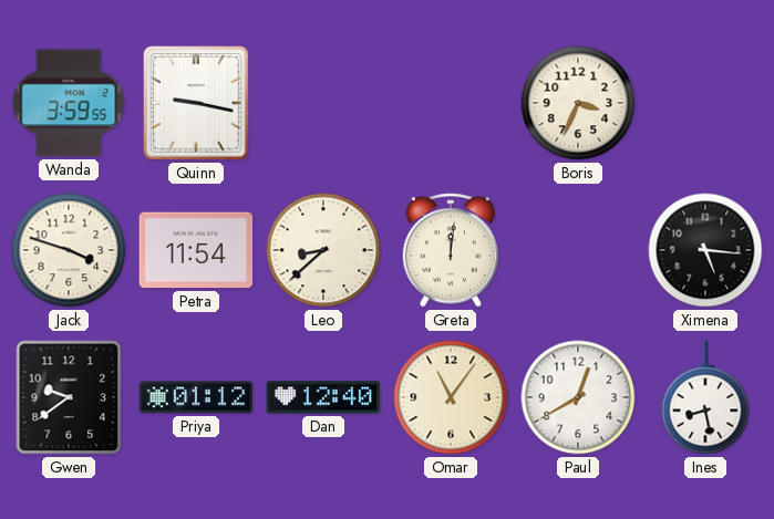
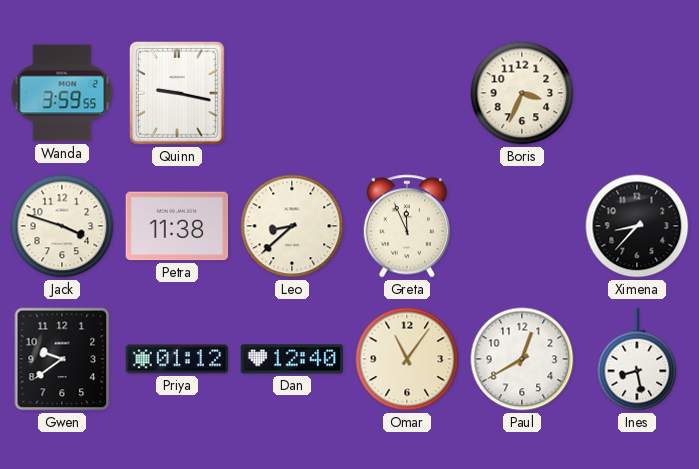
Petra: 11:54 -> 11:38
Greta: 12:01 -> 11:56
Ximena: 5:16 -> 8:37
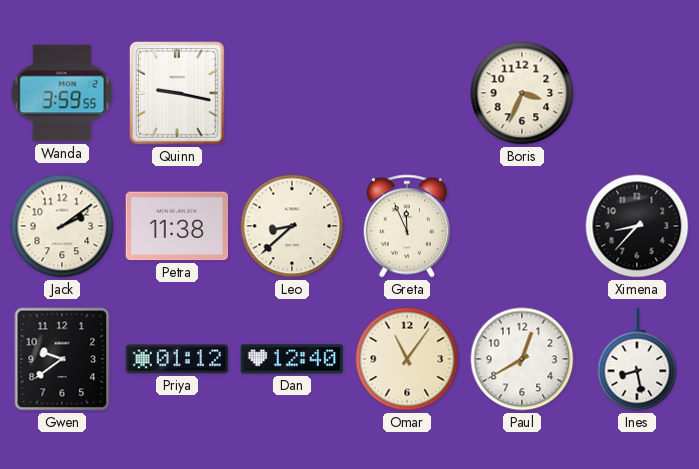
Jack: 3:48 -> 2:09
